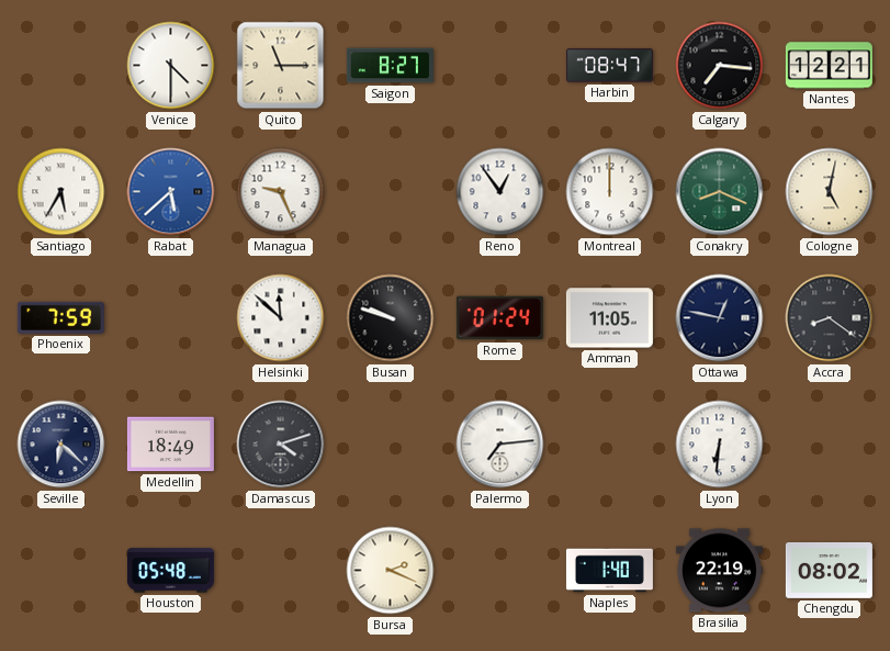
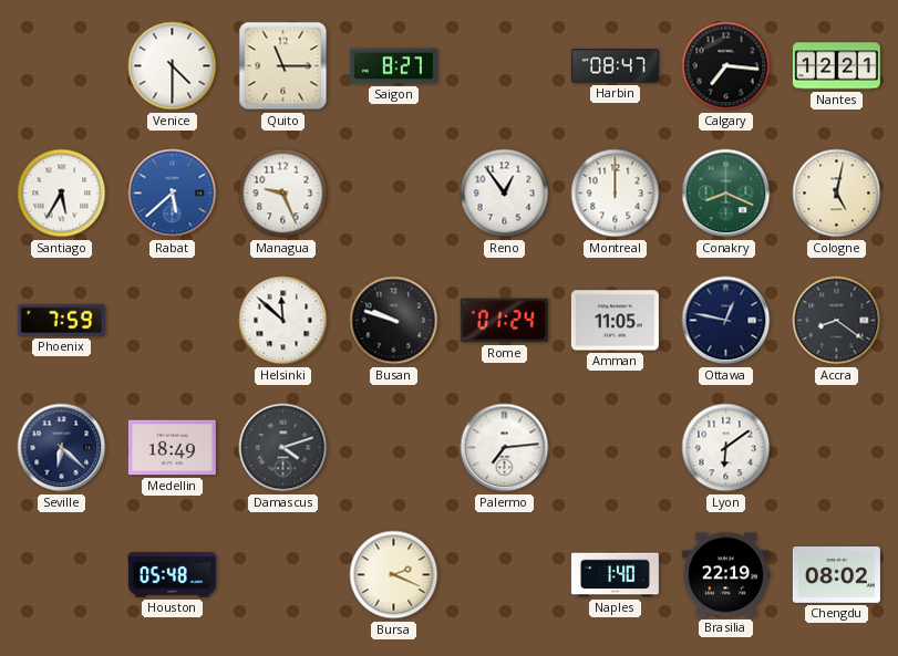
Lyon: 6:31 -> 6:09
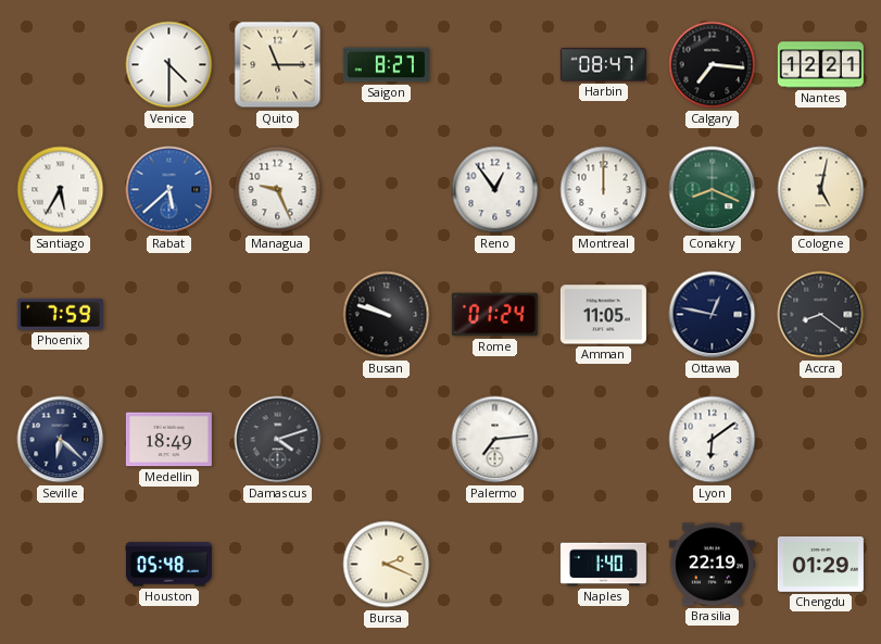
Helsinki: 11:52 -> none
Chengdu: 08:02 -> 01:29
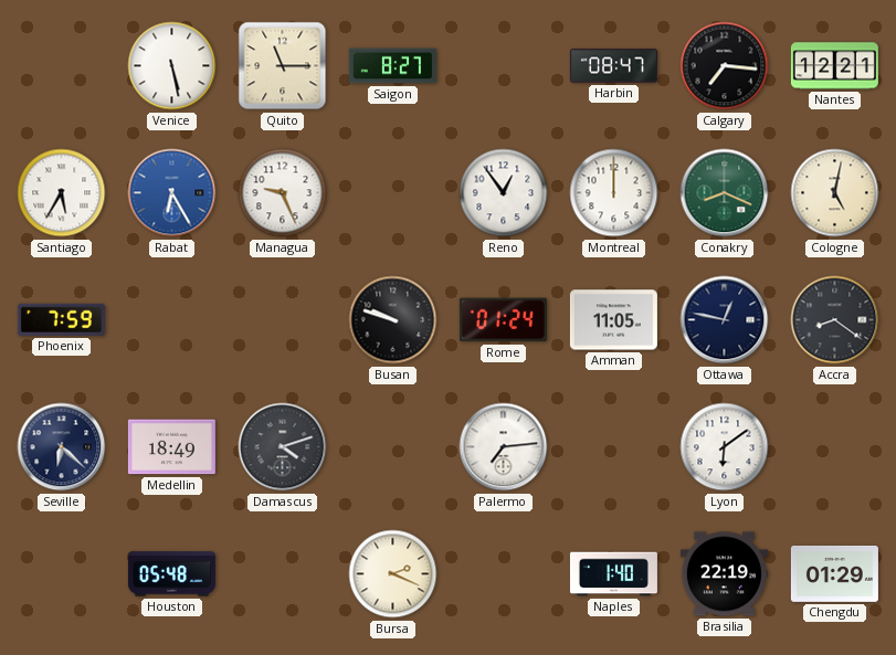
Venice: 4:30 -> 5:28
Rabat: 5:38 -> 6:25
